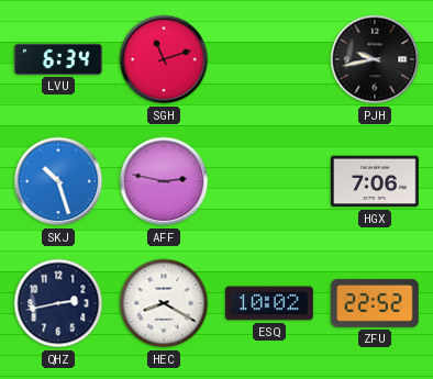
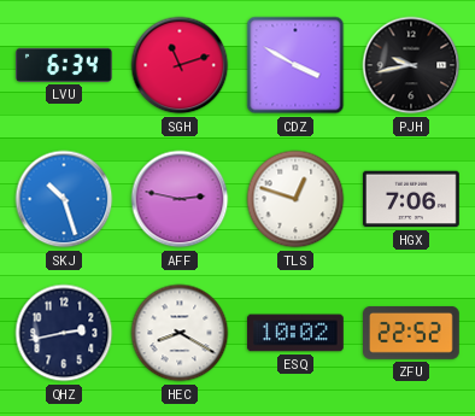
CDZ: none -> 3:50
TLS: none -> 12:48
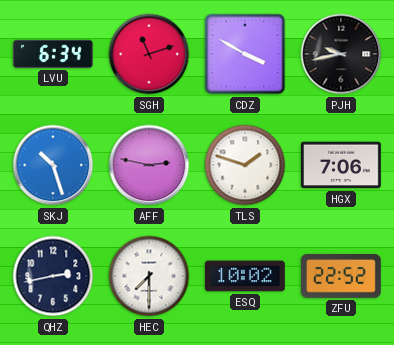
TLS: 12:48 -> 1:48
HEC: 8:20 -> 7:30
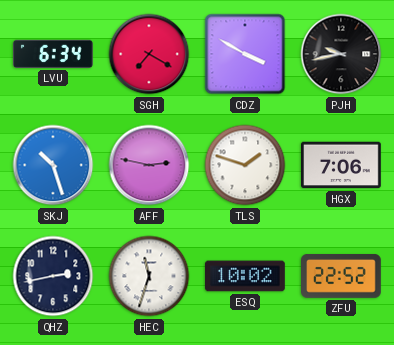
SGH: 11:12 -> 7:20
HEC: 7:30 -> 11:33
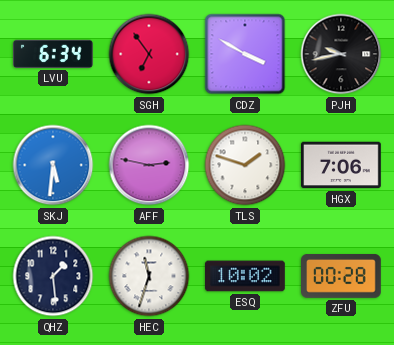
SGH: 7:20 -> 6:54
SKJ: 10:27 -> 5:31
QHZ: 2:43 -> 1:29
ZFU: 22:52 -> 00:28
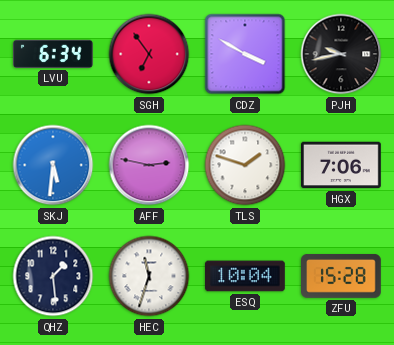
ESQ: 10:02 -> 10:04
ZFU: 00:28 -> 15:28
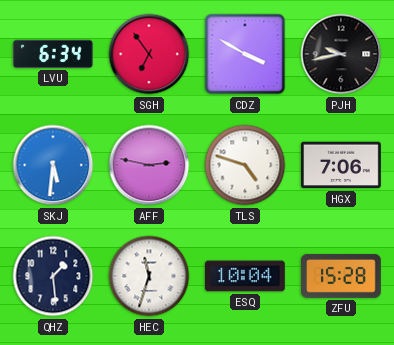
TLS: 1:48 -> 4:48
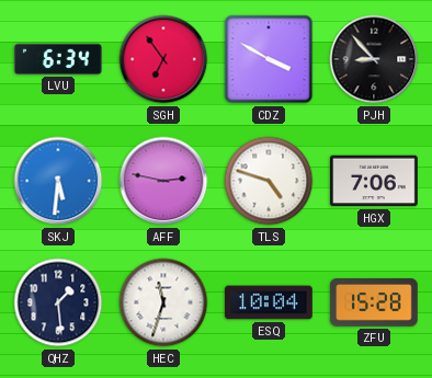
PJH: 9:43 -> 8:53
